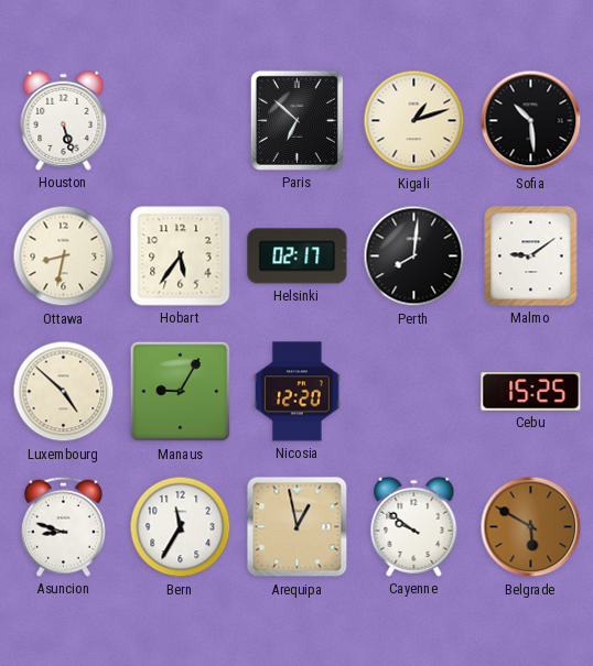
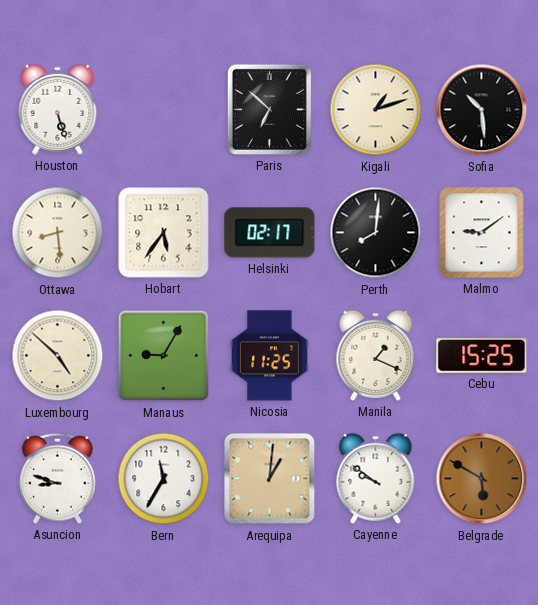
Ottawa: 8:32 -> 8:29
Nicosia: 12:20 -> 11:25
Manila: none -> 1:19
Arequipa: 12:58 -> 1:01
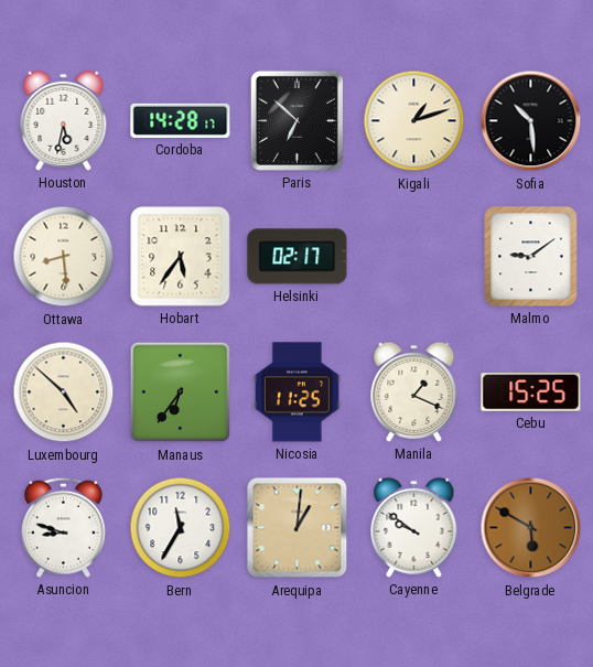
Houston: 5:27 -> 5:32
Cordoba: none -> 14:28
Perth: 8:01 -> none
Manaus: 9:05 -> 6:36
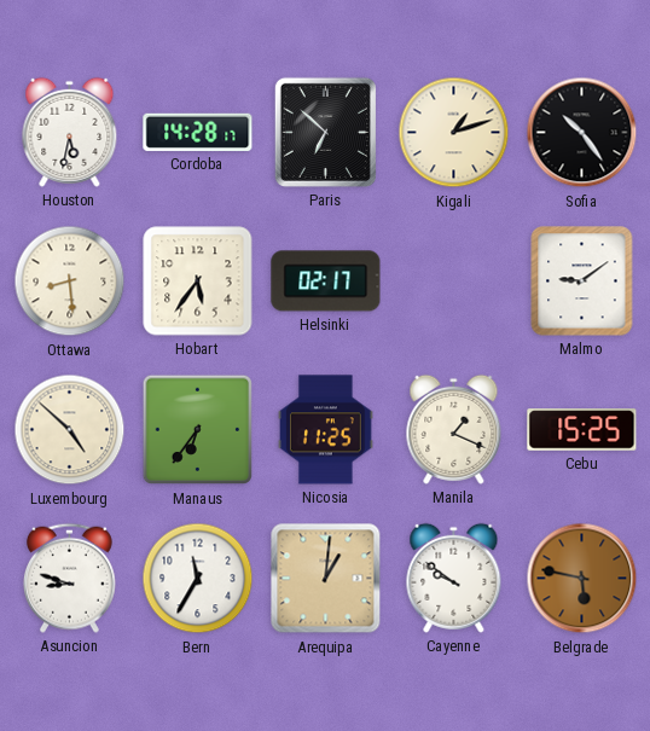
Sofia: 10:29 -> 10:24
Belgrade: 5:50 -> 5:47
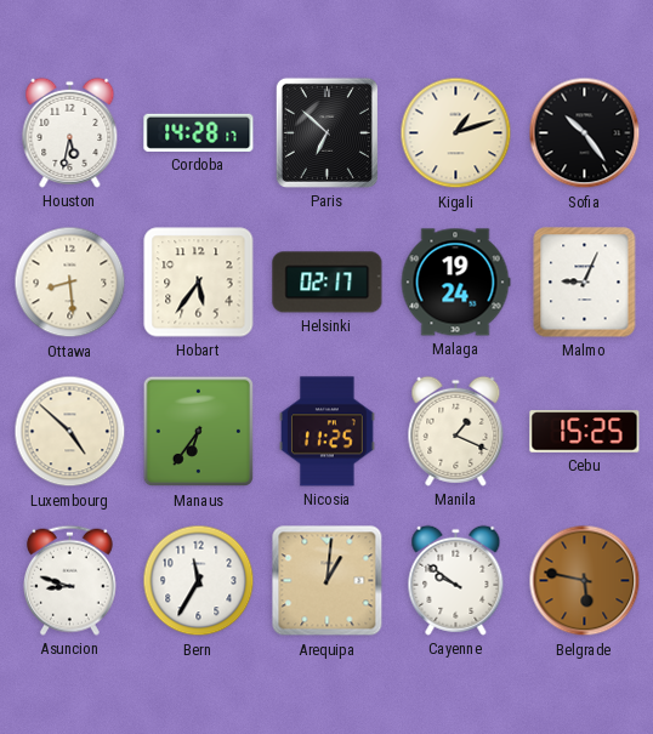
Malaga: none -> 19:24
Malmo: 9:09 -> 9:04
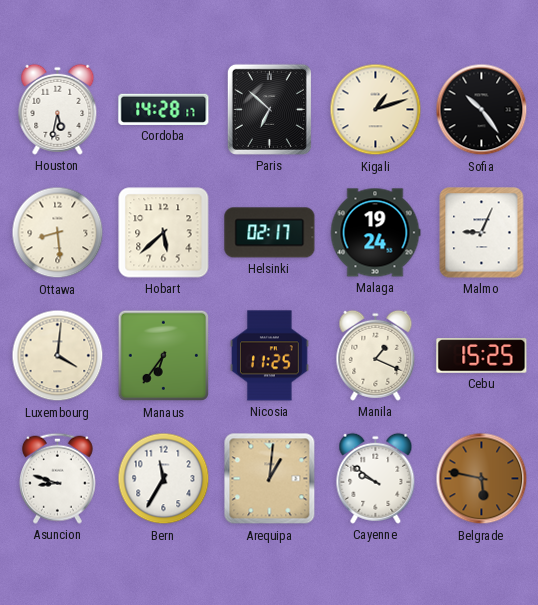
Hobart: 5:36 -> 5:38
Luxembourg: 4:52 -> 4:01
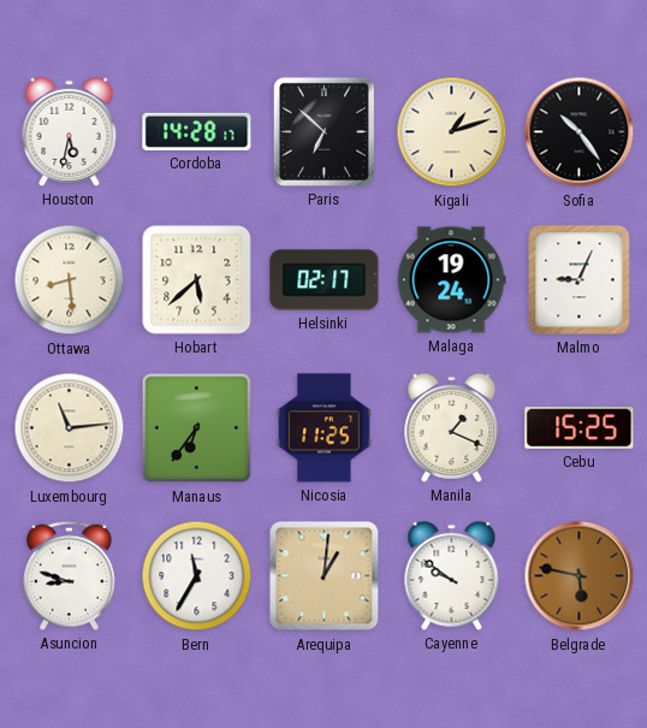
Luxembourg: 4:01 -> 11:14
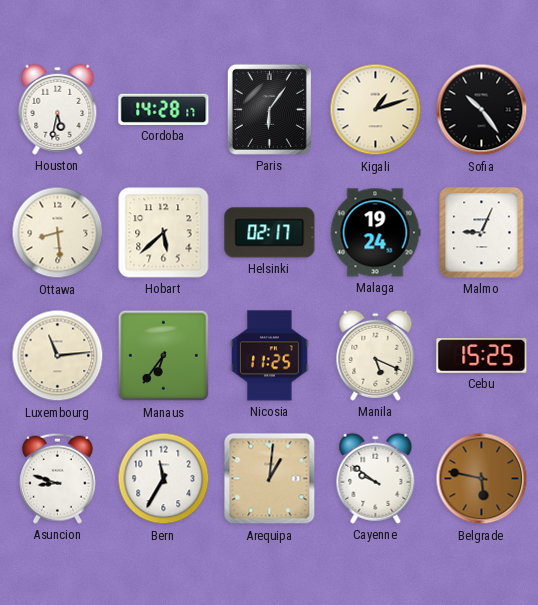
Paris: 6:52 -> 6:06
Manila: 1:19 -> 5:19
